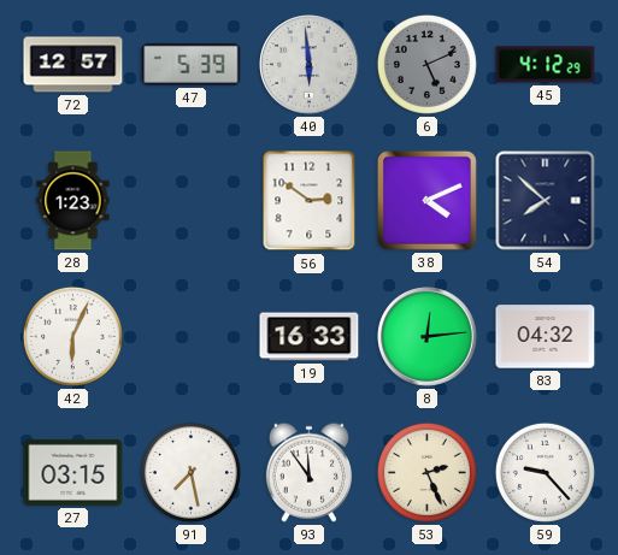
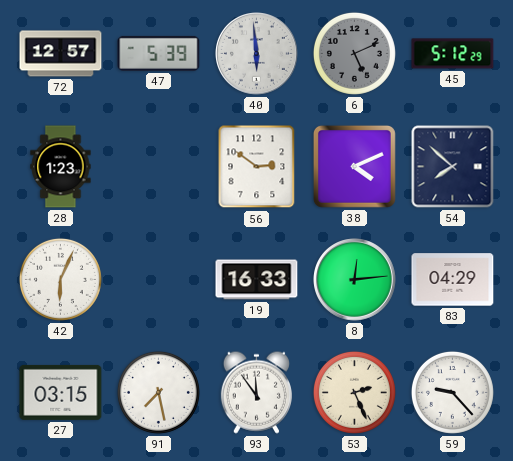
45: 4:12 -> 5:12
83: 04:32 -> 04:29
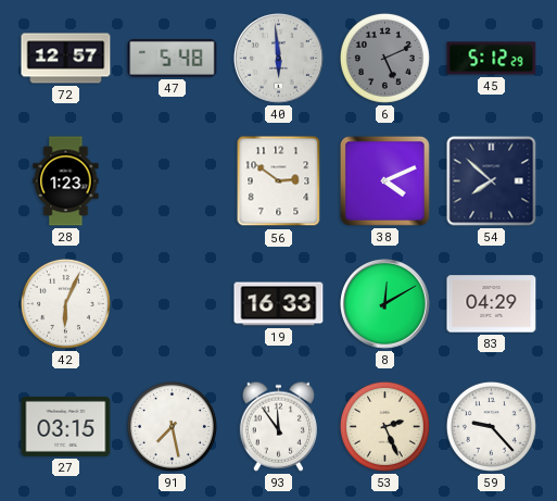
47: 5:39 -> 5:48
8: 12:14 -> 12:10
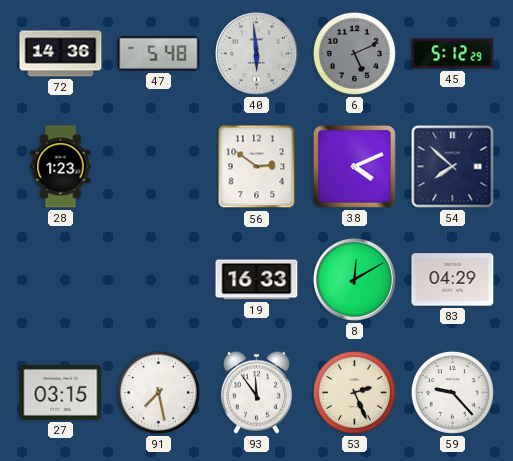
72: 12:57 -> 14:36
42: 6:04 -> none
